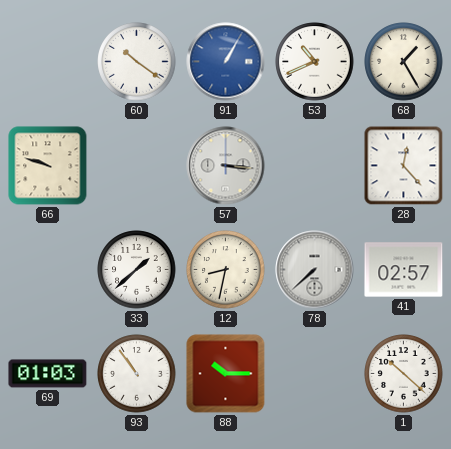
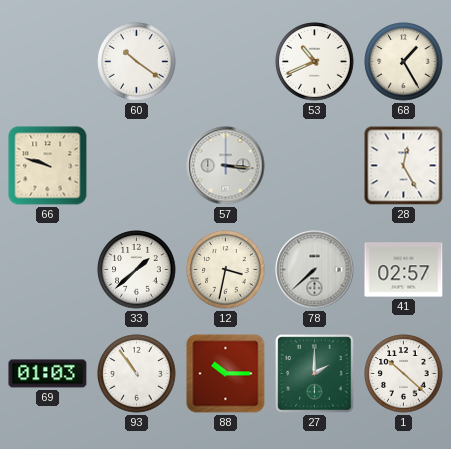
91: 1:05 -> none
28: 12:23 -> 12:25
12: 8:32 -> 3:32
27: none -> 2:00
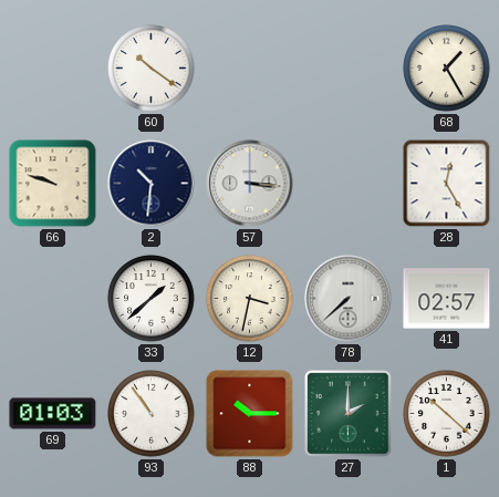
53: 10:41 -> none
2: none -> 10:31
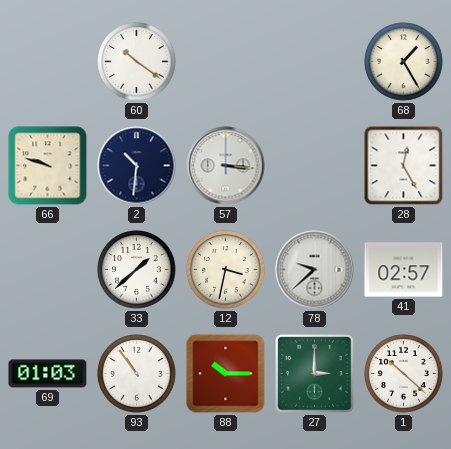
78: 7:38 -> 9:38
27: 2:00 -> 3:00
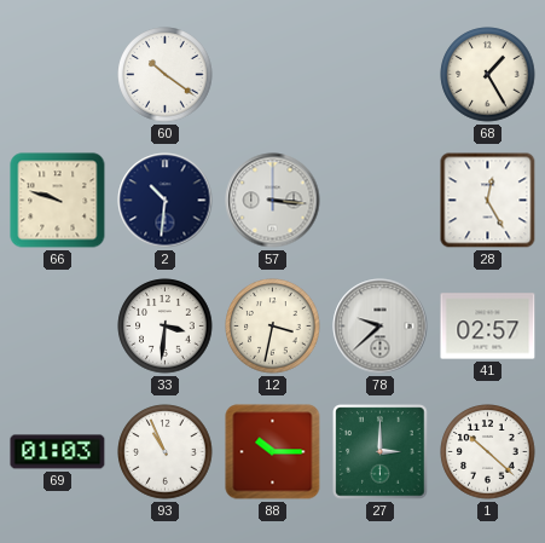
33: 1:38 -> 3:31
93: 10:54 -> 10:56
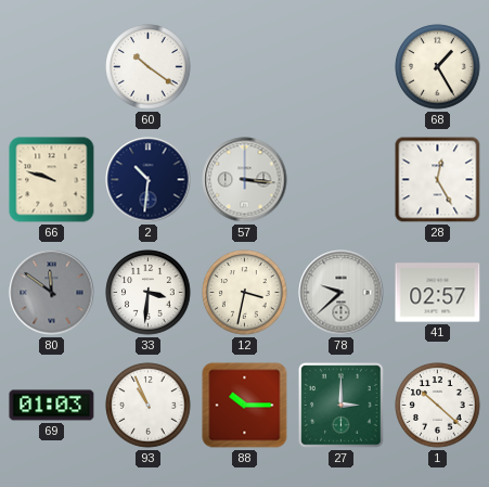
80: none -> 11:51
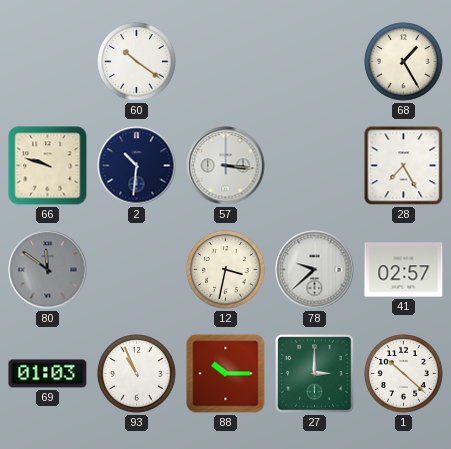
28: 12:25 -> 7:25
33: 3:31 -> none
